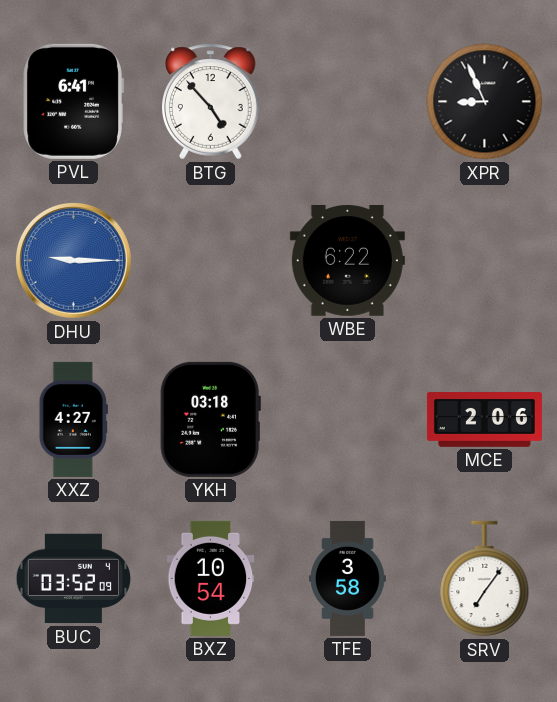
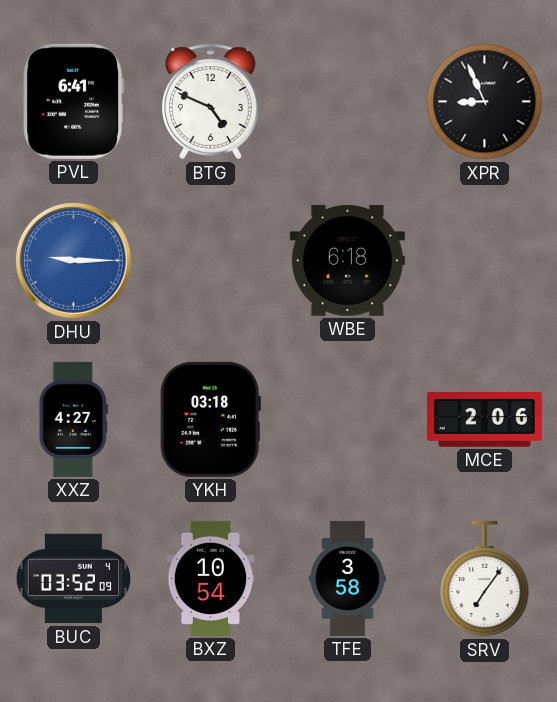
BTG: 4:53 -> 4:49
WBE: 6:22 -> 6:18
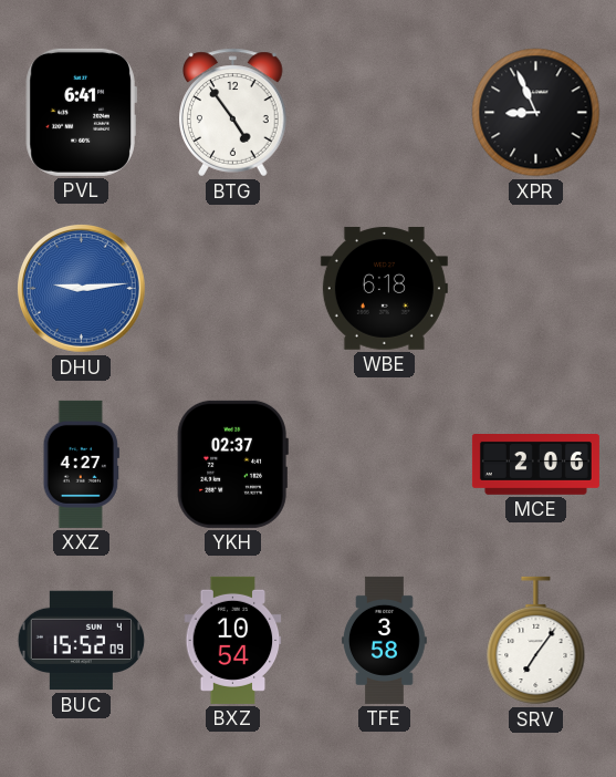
BTG: 4:49 -> 4:54
DHU: 9:15 -> 9:14
YKH: 03:18 -> 02:37
BUC: 03:52 -> 15:52
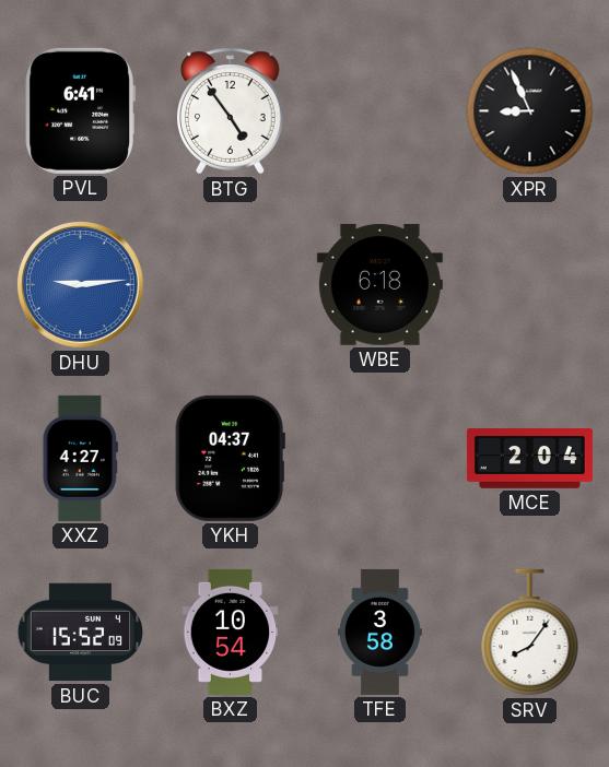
YKH: 02:37 -> 04:37
MCE: 2:06 -> 2:04
SRV: 7:06 -> 8:06
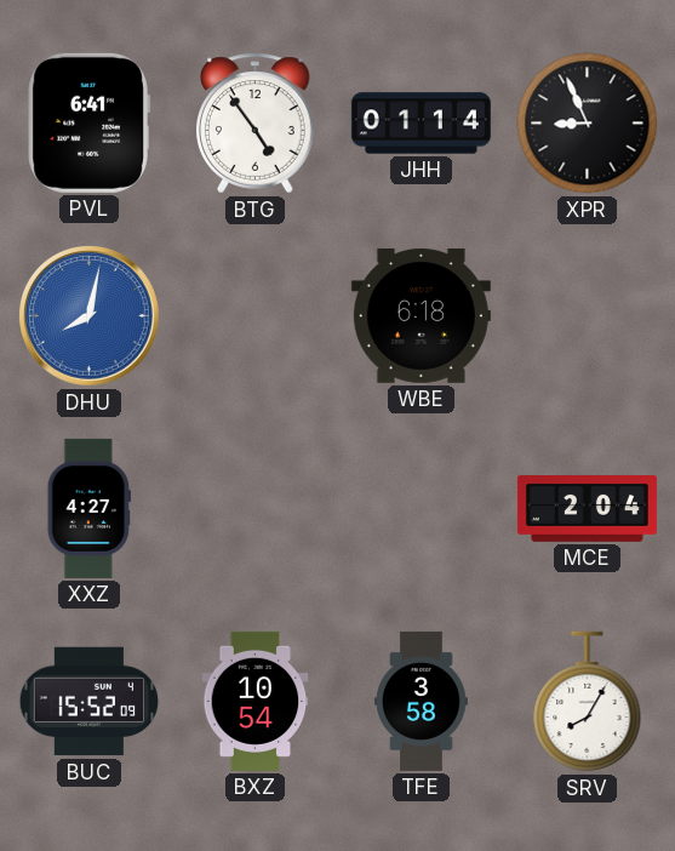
JHH: none -> 01:14
DHU: 9:14 -> 8:02
YKH: 04:37 -> none
SRV: 8:06 -> 8:05
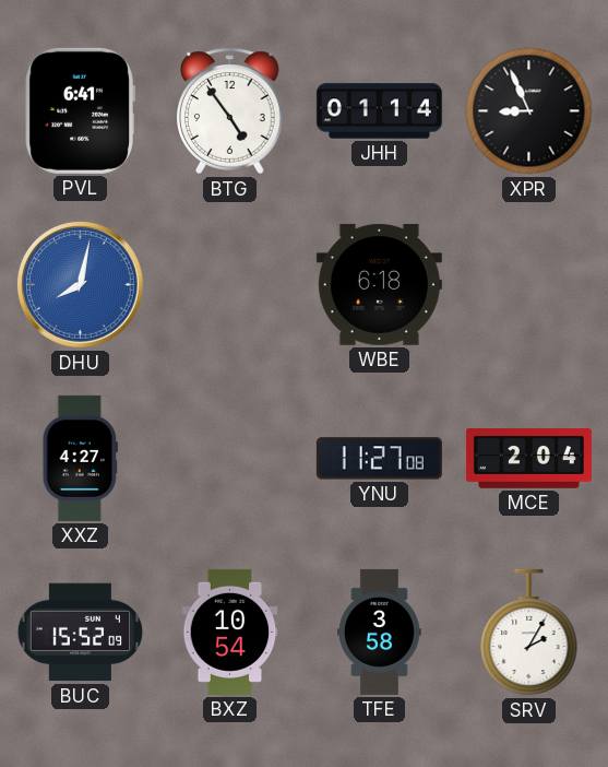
YNU: none -> 11:27
SRV: 8:05 -> 2:05
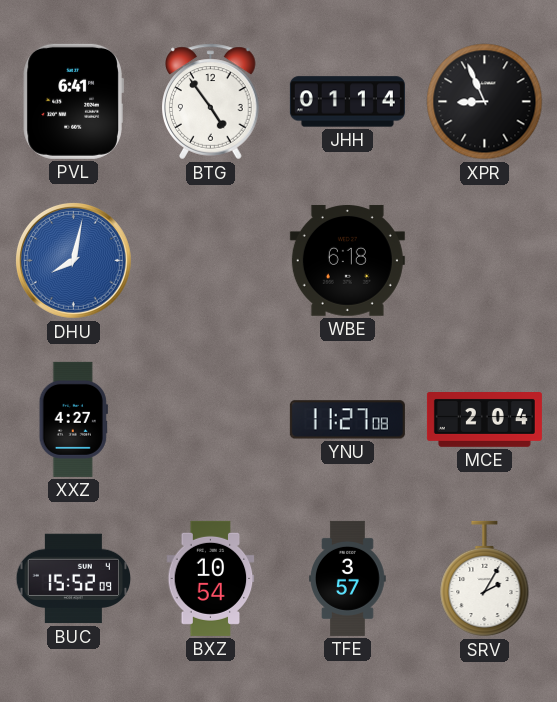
TFE: 3:58 -> 3:57
